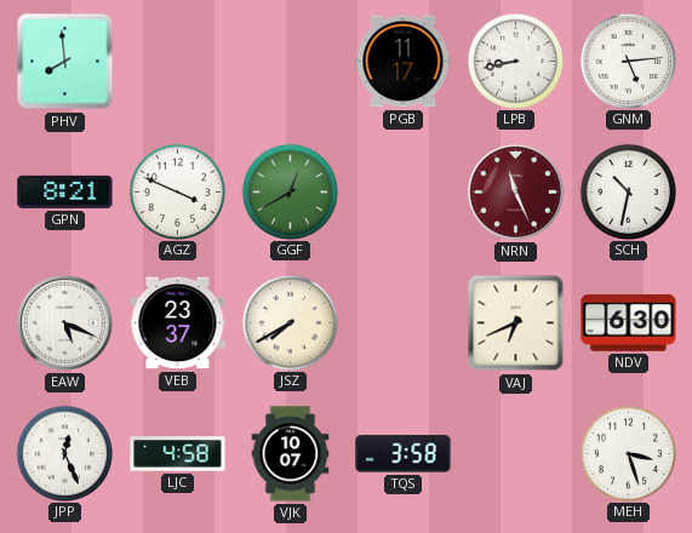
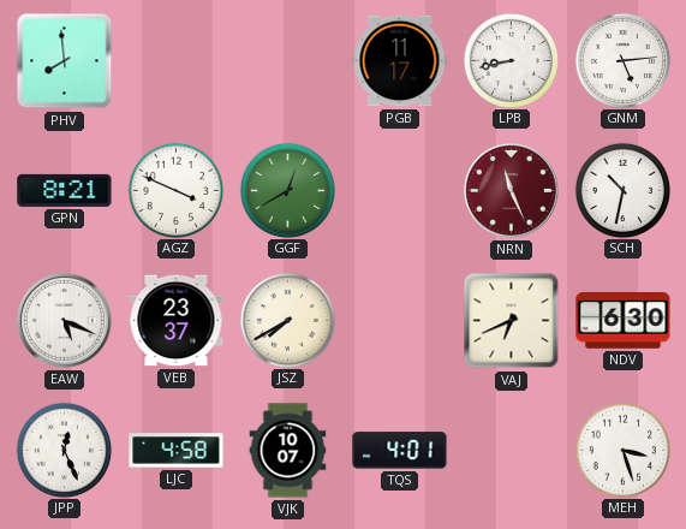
TQS: 3:58 -> 4:01
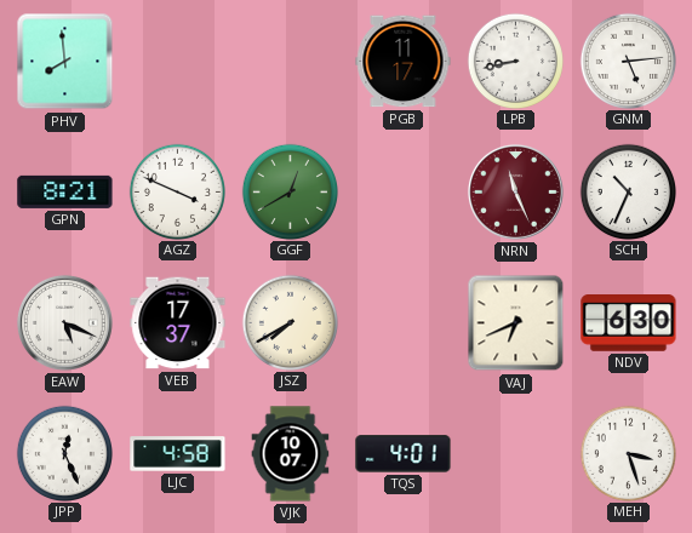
SCH: 10:32 -> 10:34
VEB: 23:37 -> 17:37
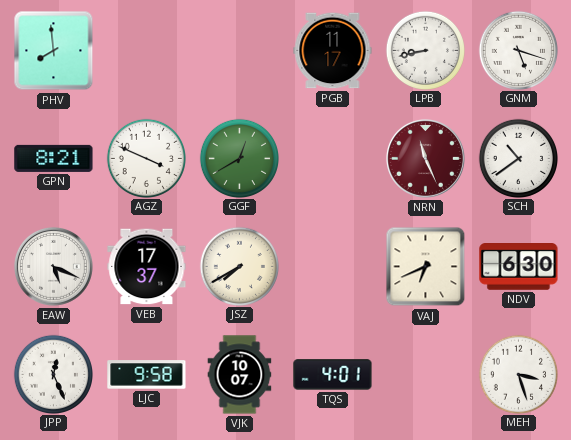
GNM: 5:14 -> 5:18
SCH: 10:34 -> 10:39
LJC: 4:58 -> 9:58
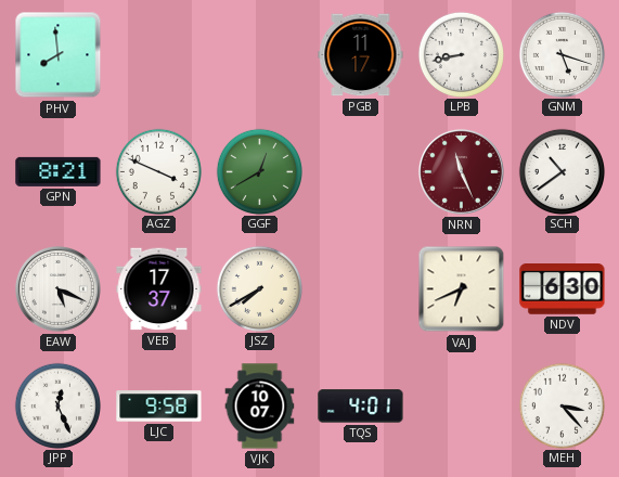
MEH: 3:27 -> 3:23
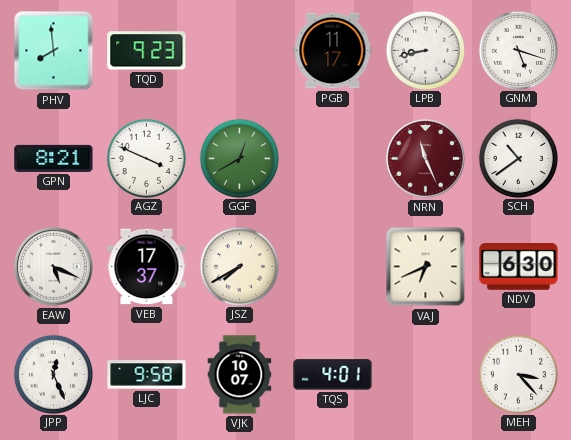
TQD: none -> 9:23
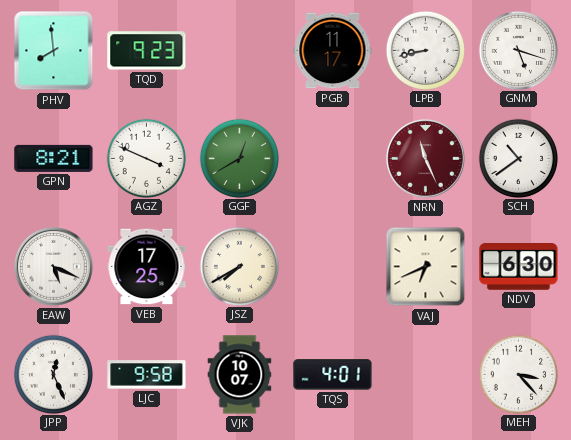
VEB: 17:37 -> 17:25
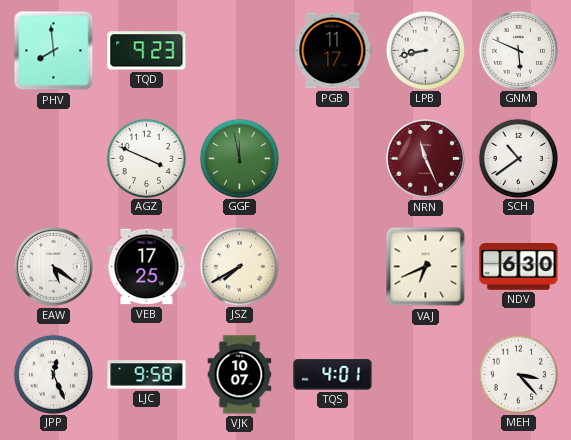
GNM: 5:18 -> 5:49
GPN: 8:21 -> none
GGF: 12:40 -> 11:58
EAW: 5:19 -> 5:21
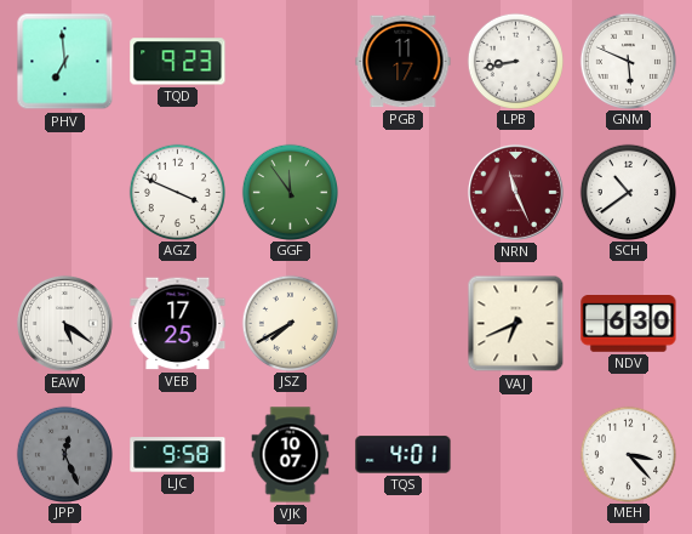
PHV: 7:59 -> 6:59
GGF: 11:58 -> 11:54
JPP dial: white -> grey
